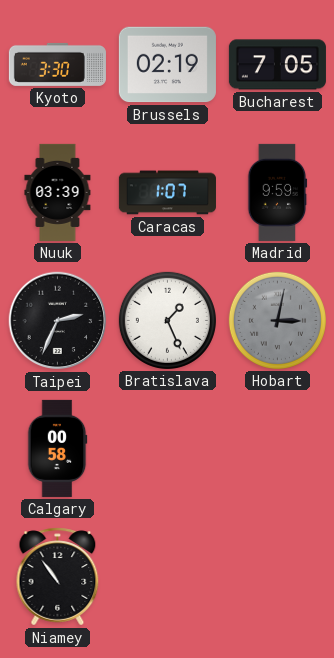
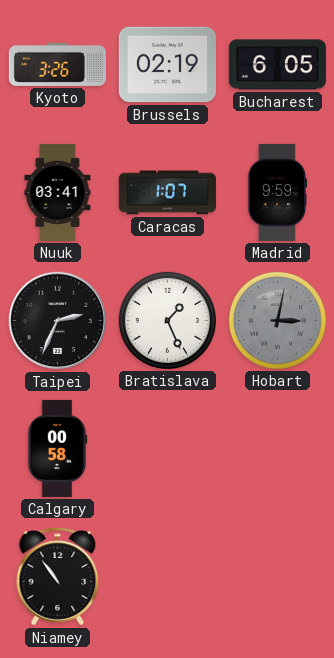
Kyoto: 3:30 -> 3:26
Bucharest: 7:05 -> 6:05
Nuuk: 03:39 -> 03:41
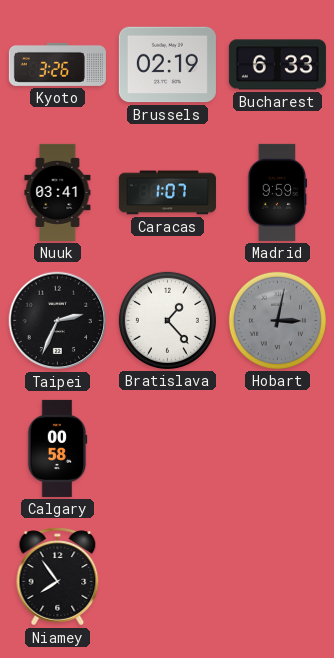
Bucharest: 6:05 -> 6:33
Bratislava: 1:26 -> 1:23
Niamey: 10:54 -> 7:54
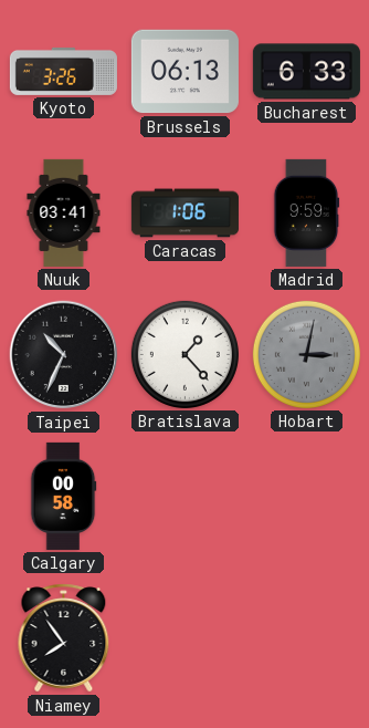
Brussels: 02:19 -> 06:13
Caracas: 1:07 -> 1:06
Taipei: 2:34 -> 10:34
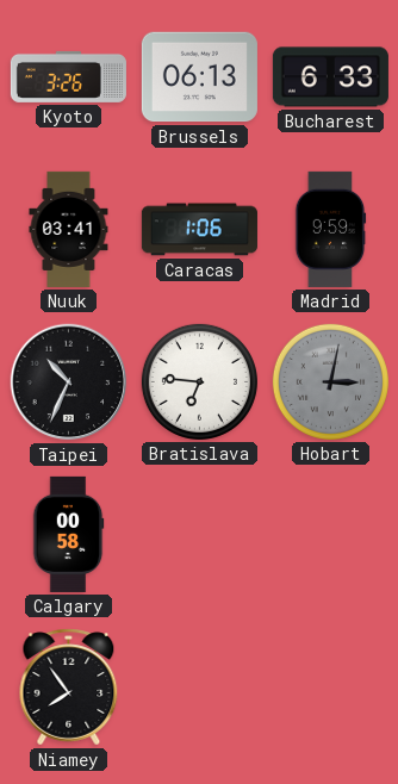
Bratislava: 1:23 -> 6:46
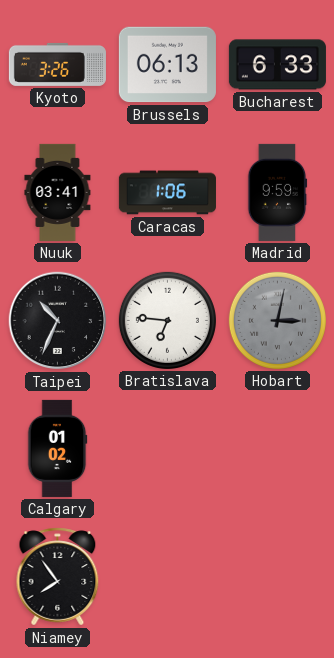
Calgary: 00:58 -> 01:02
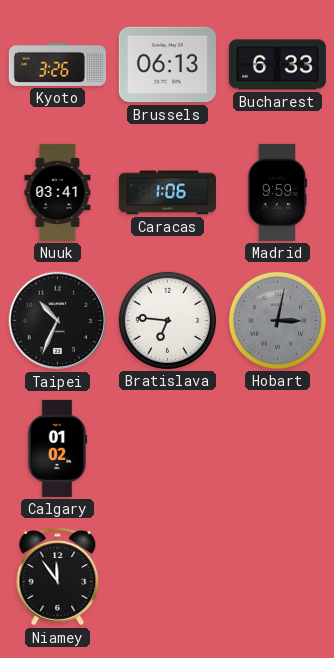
Niamey: 7:54 -> 11:54
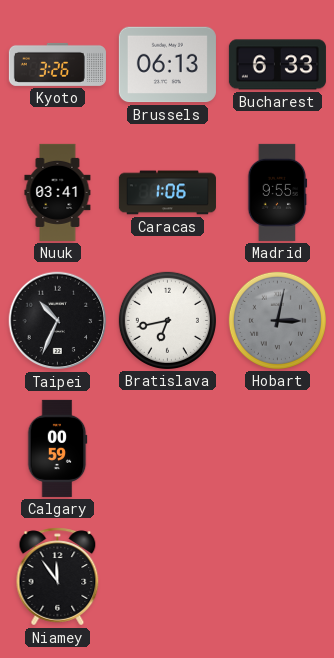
Madrid: 9:59 -> 9:55
Bratislava: 6:46 -> 6:43
Calgary: 01:02 -> 00:59
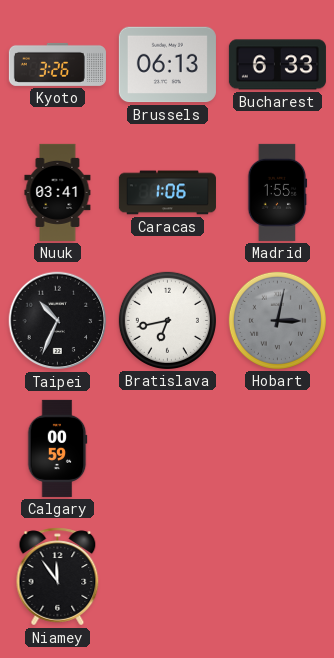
Madrid: 9:55 -> 1:55
